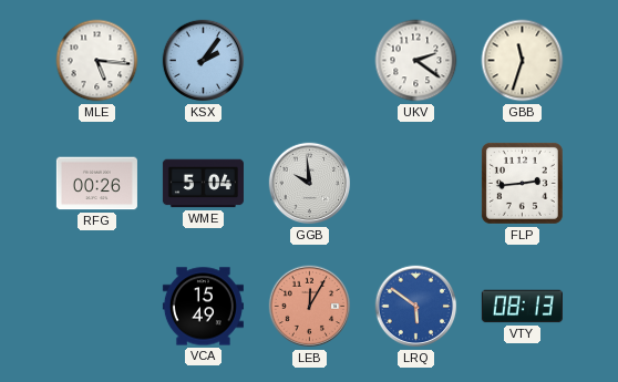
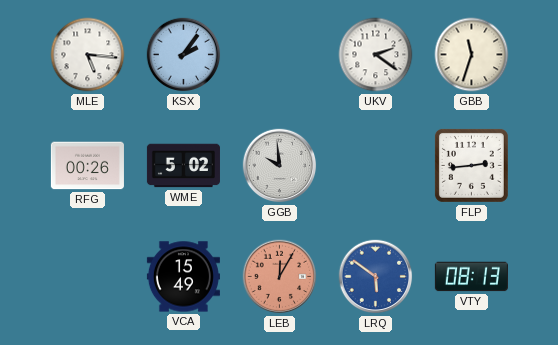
WME: 5:04 -> 5:02
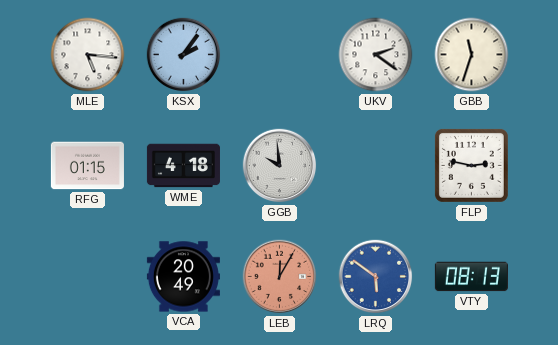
RFG: 00:26 -> 01:15
WME: 5:02 -> 4:18
FLP: 2:44 -> 2:47
VCA: 15:49 -> 20:49
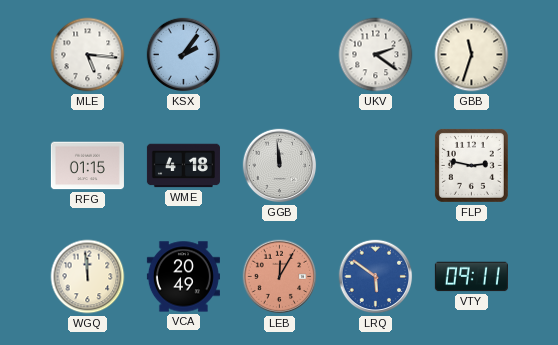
GGB: 9:59 -> 11:59
WGQ: none -> 11:59
VTY: 08:13 -> 09:11
